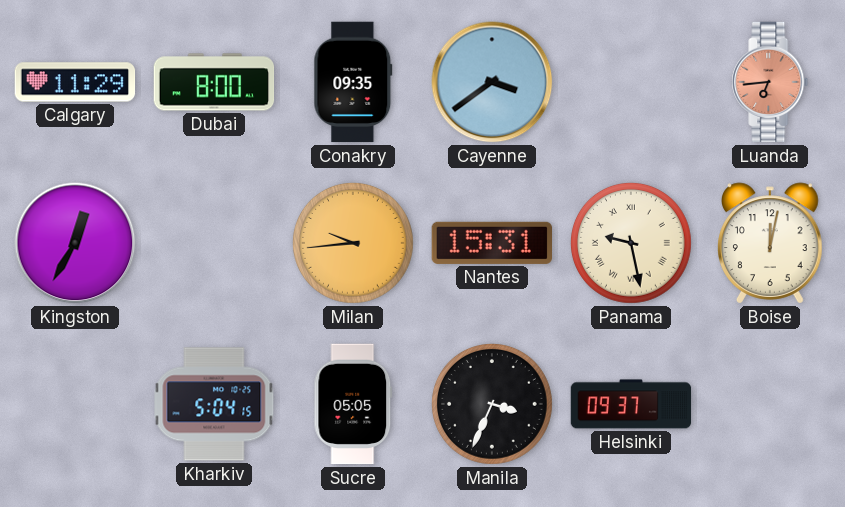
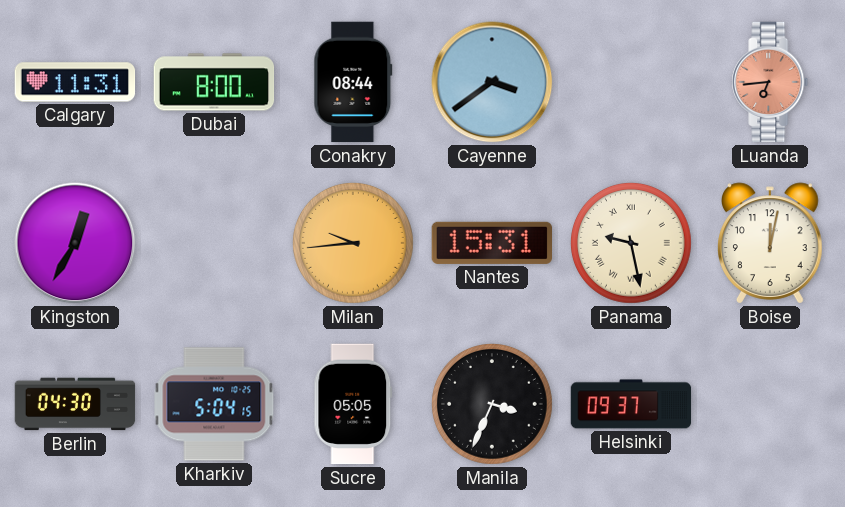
Calgary: 11:29 -> 11:31
Conakry: 09:35 -> 08:44
Berlin: none -> 04:30
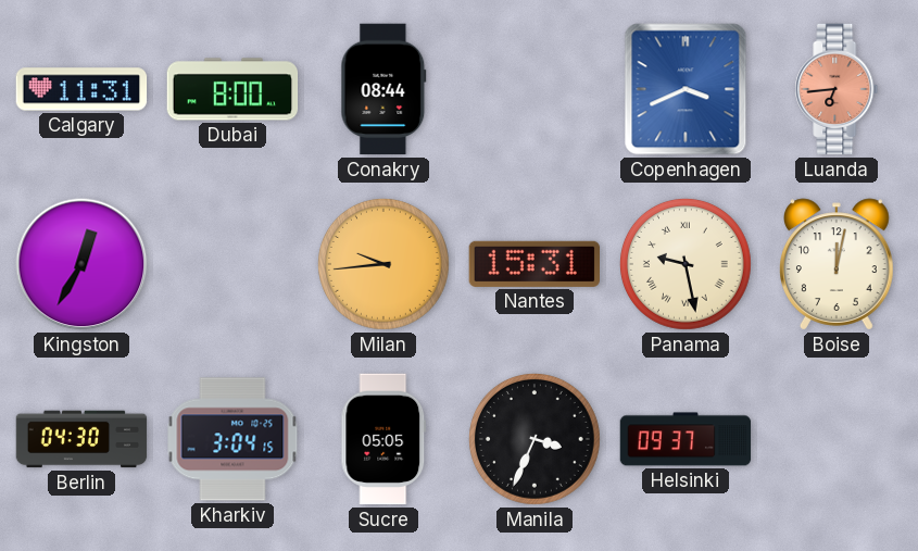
Cayenne: 3:39 -> none
Copenhagen: none -> 3:41
Kharkiv: 5:04 -> 3:04
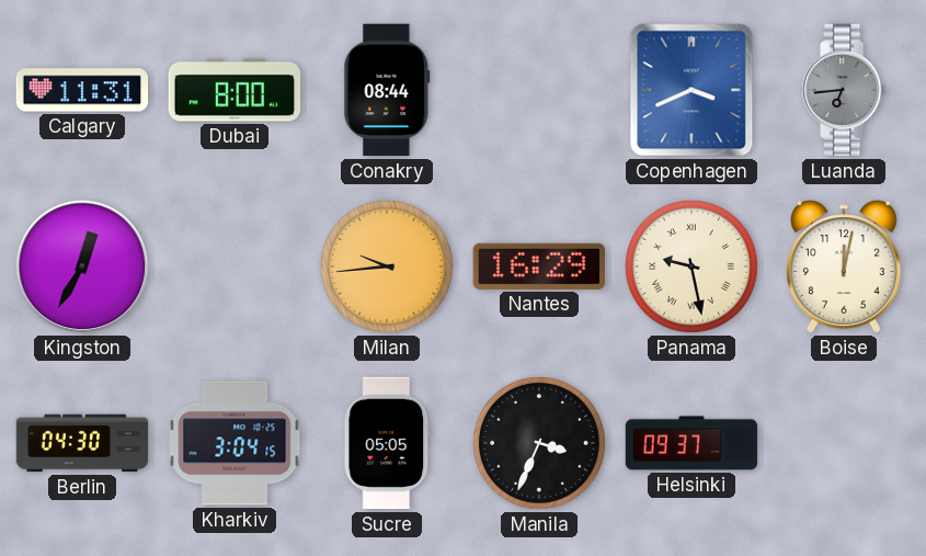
Luanda dial: salmon -> grey
Nantes: 15:31 -> 16:29
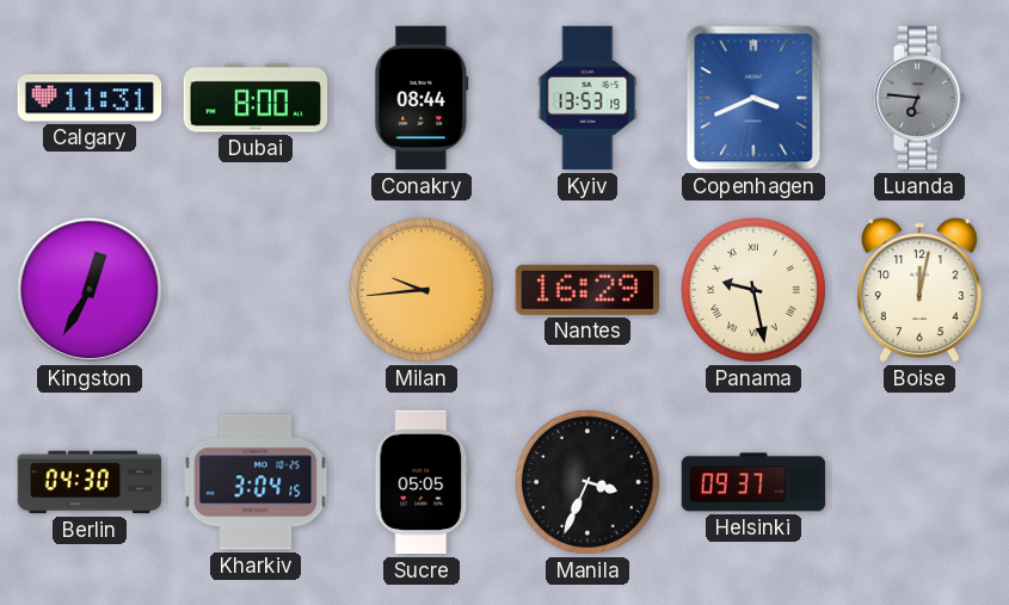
Kyiv: none -> 13:53
Luanda: 6:44 -> 6:46
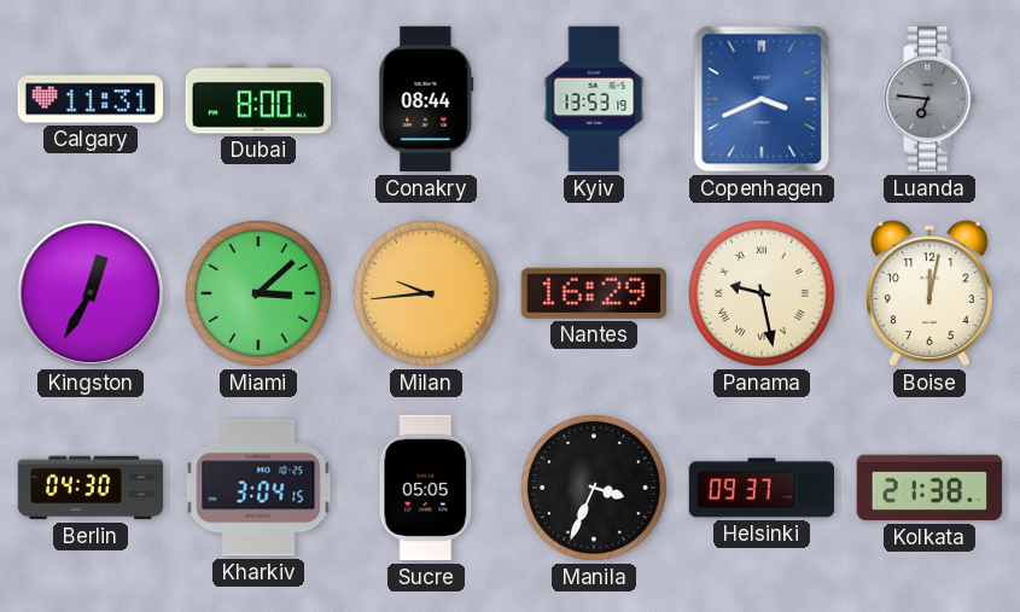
Miami: none -> 3:08
Kolkata: none -> 21:38
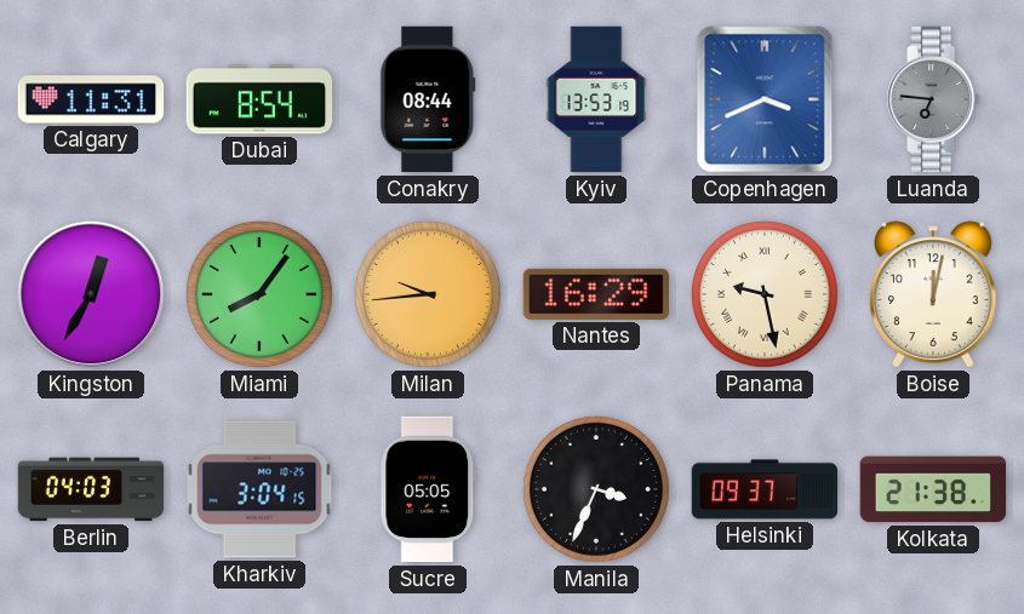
Dubai: 8:00 -> 8:54
Miami: 3:08 -> 8:06
Berlin: 04:30 -> 04:03
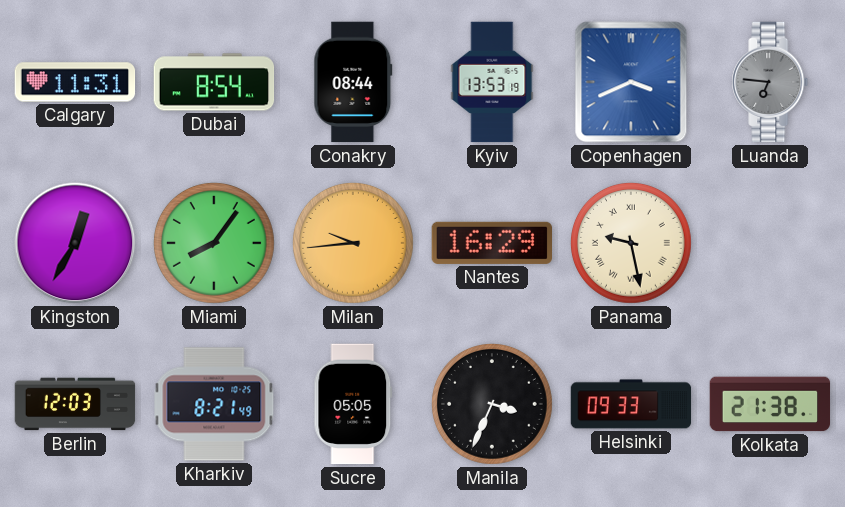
Boise: 12:02 -> none
Berlin: 04:03 -> 12:03
Kharkiv: 3:04 -> 8:21
Helsinki: 09:37 -> 09:33
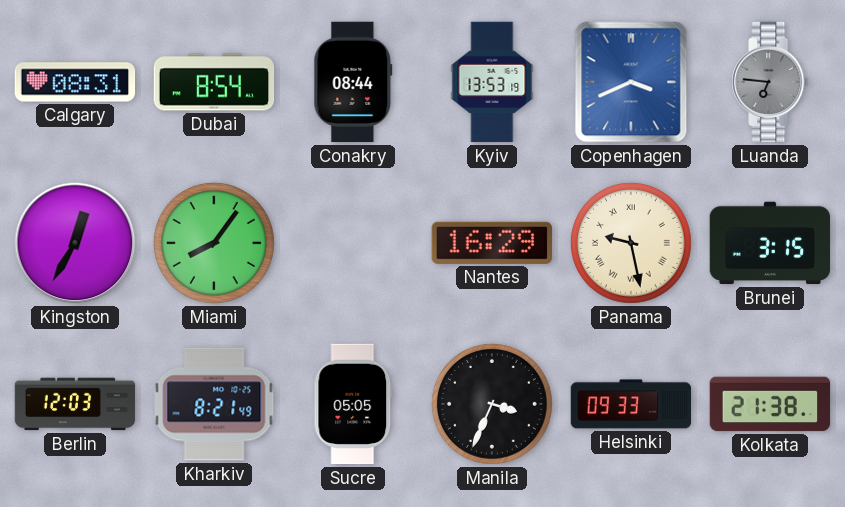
Calgary: 11:31 -> 08:31
Milan: 9:44 -> none
Brunei: none -> 3:15
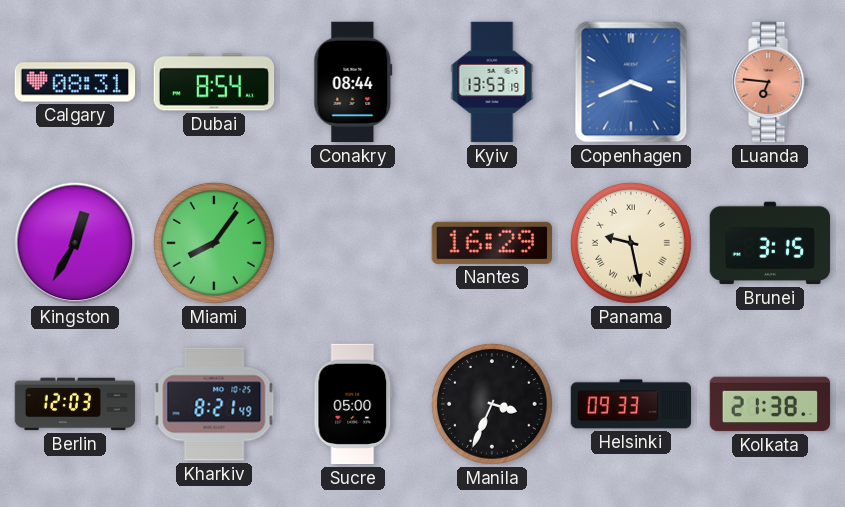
Luanda dial: grey -> salmon
Sucre: 05:05 -> 05:00
